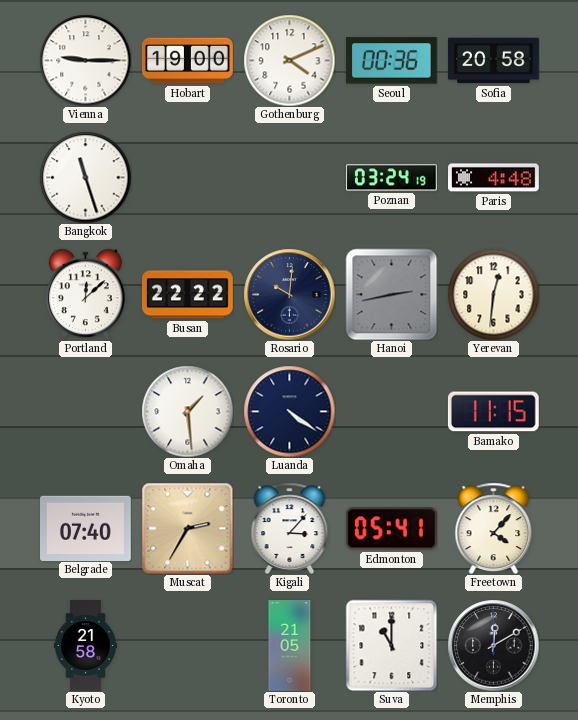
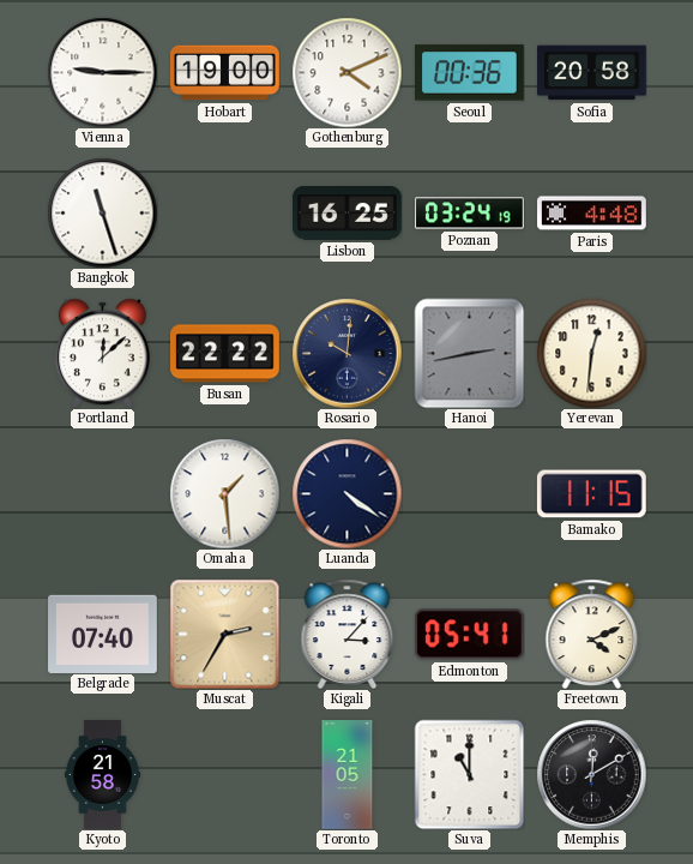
Lisbon: none -> 16:25
Freetown: 4:07 -> 4:11
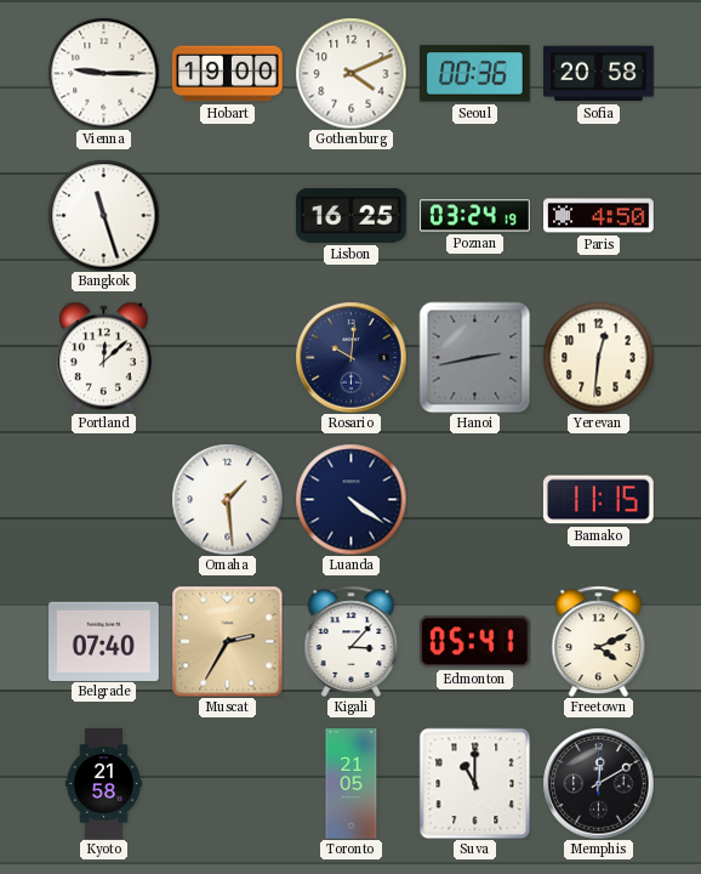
Paris: 4:48 -> 4:50
Busan: 22:22 -> none
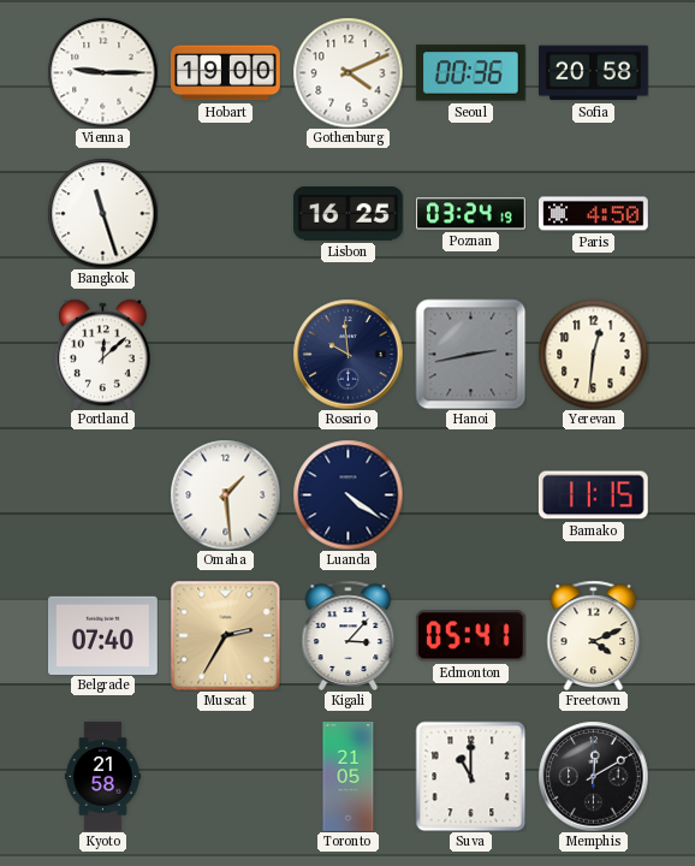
Rosario: 10:01 -> 9:59
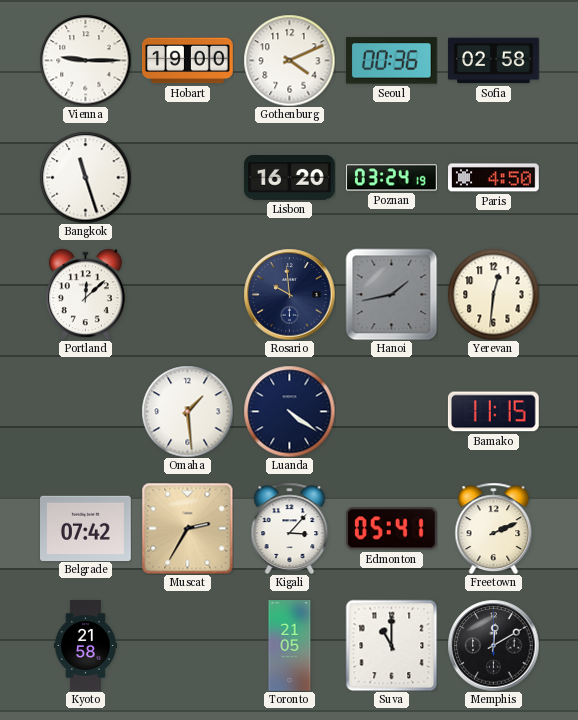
Sofia: 20:58 -> 02:58
Lisbon: 16:25 -> 16:20
Hanoi: 2:43 -> 1:43
Belgrade: 07:40 -> 07:42
Freetown: 4:11 -> 2:11
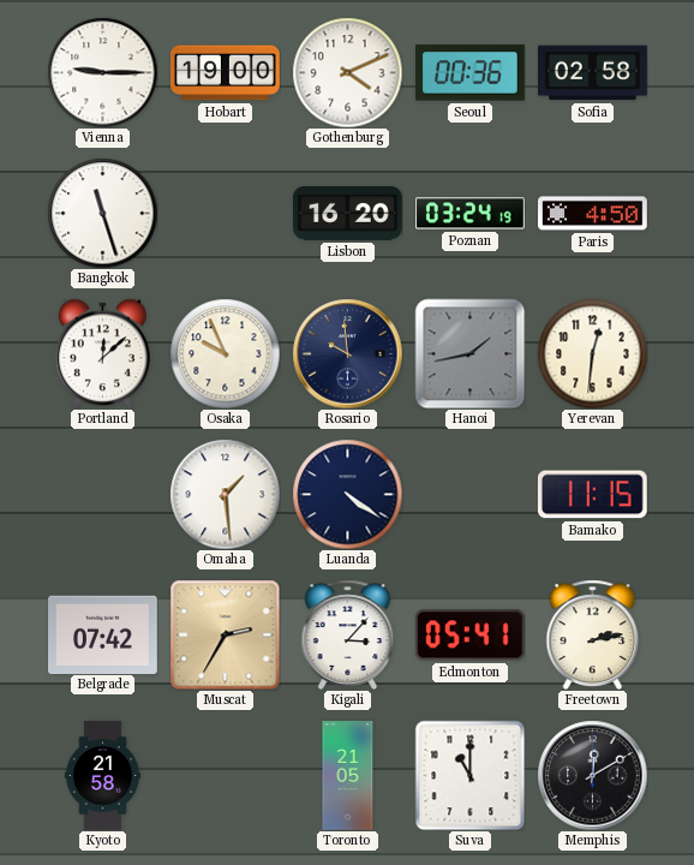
Osaka: none -> 9:56
Freetown: 2:11 -> 2:13
